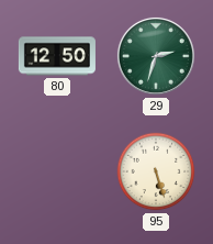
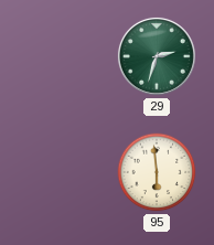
80: 12:50 -> none
95: 5:27 -> 5:59
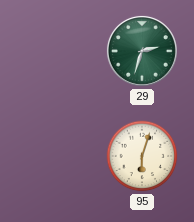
95: 5:59 -> 6:03
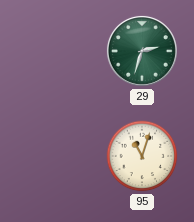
95: 6:03 -> 11:03
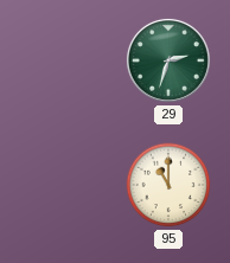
95: 11:03 -> 11:00
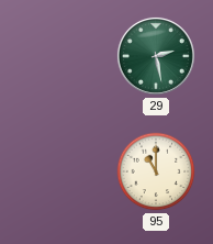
29: 2:33 -> 2:28
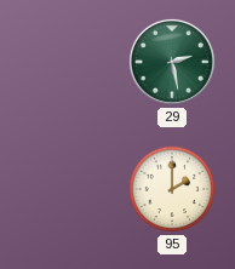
95: 11:00 -> 2:00
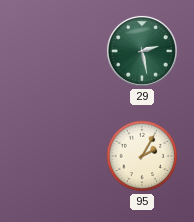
95: 2:00 -> 2:05
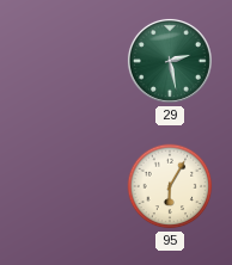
95: 2:05 -> 6:05
